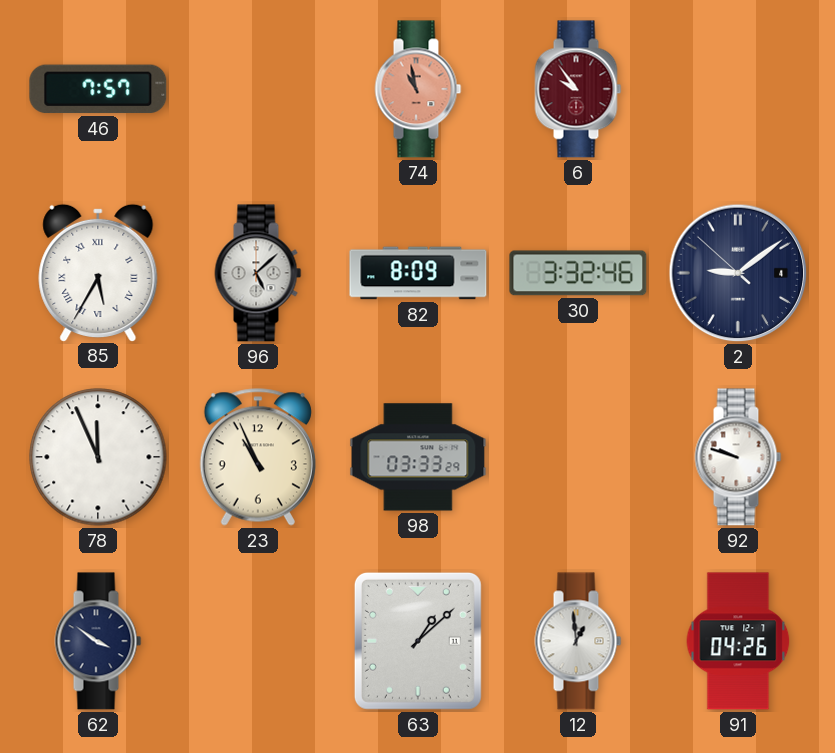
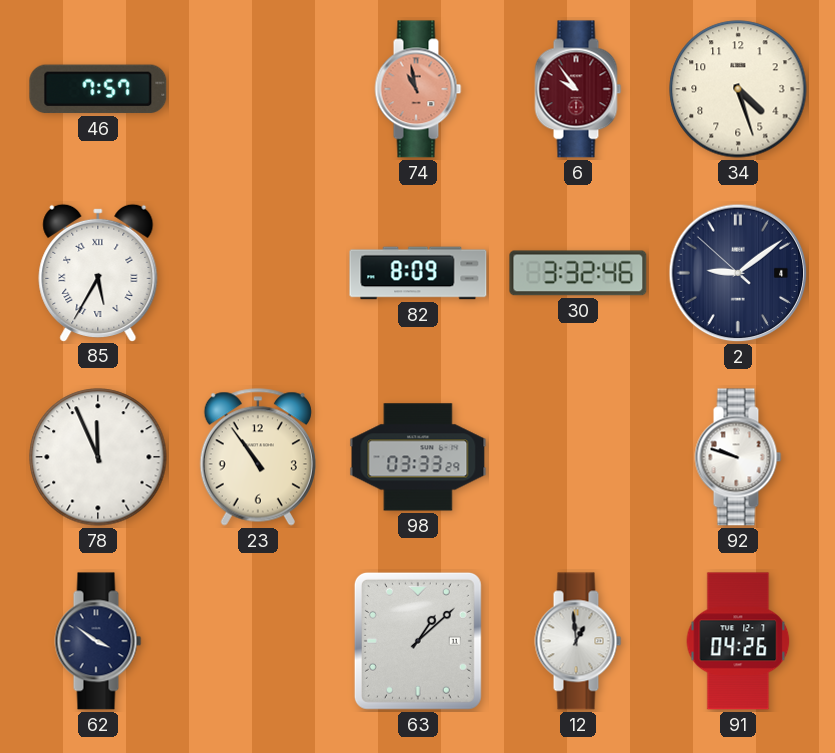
34: none -> 4:27
96: 5:08 -> none
23: 10:56 -> 10:54
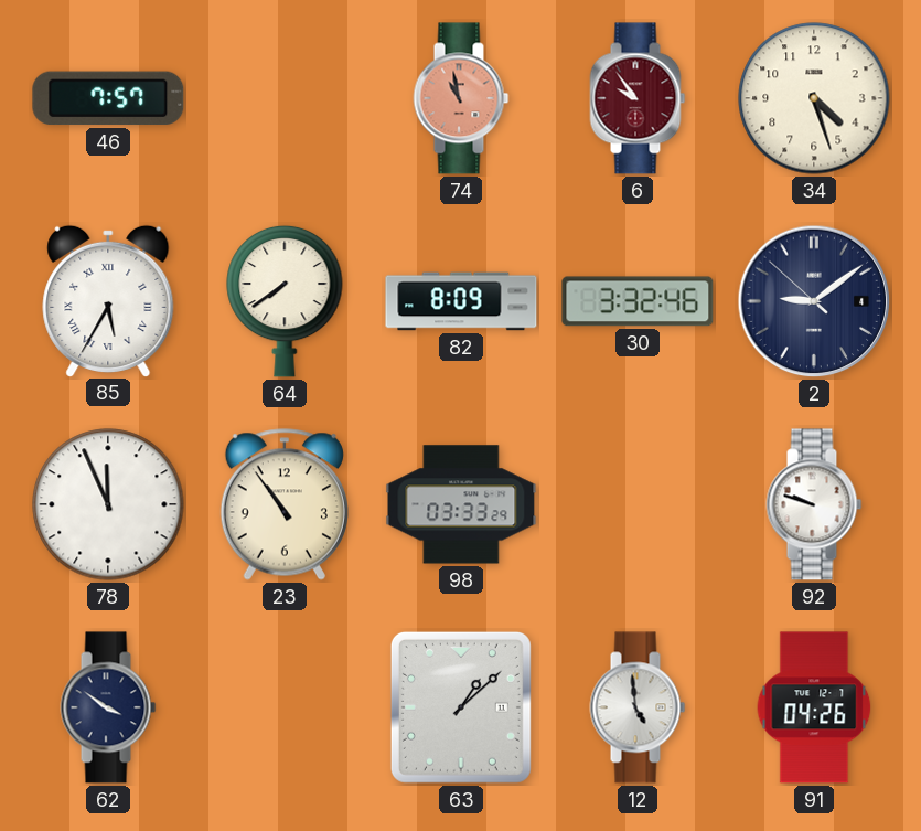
64: none -> 7:39
12: 12:59 -> 4:59
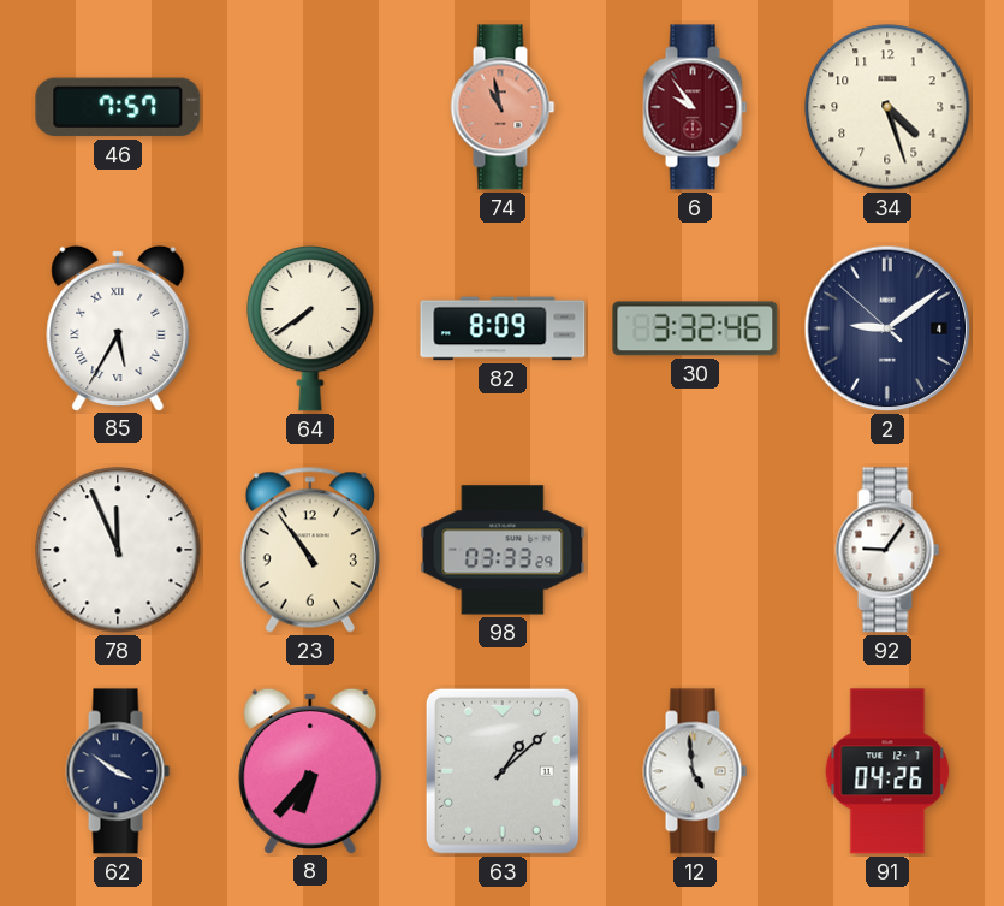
92: 9:48 -> 9:06
8: none -> 6:37
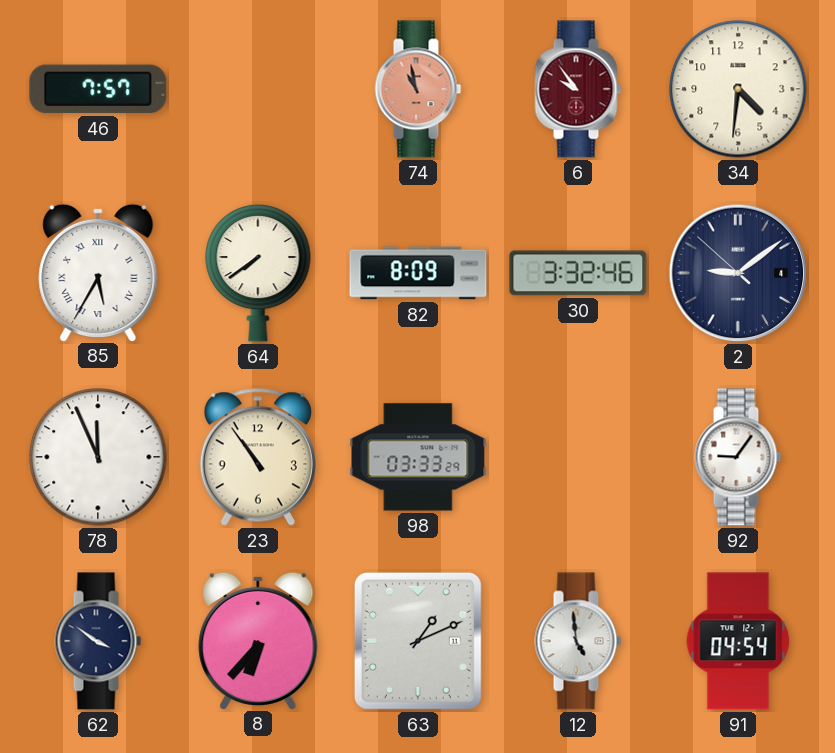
34: 4:27 -> 4:31
63: 1:08 -> 1:11
91: 04:26 -> 04:54
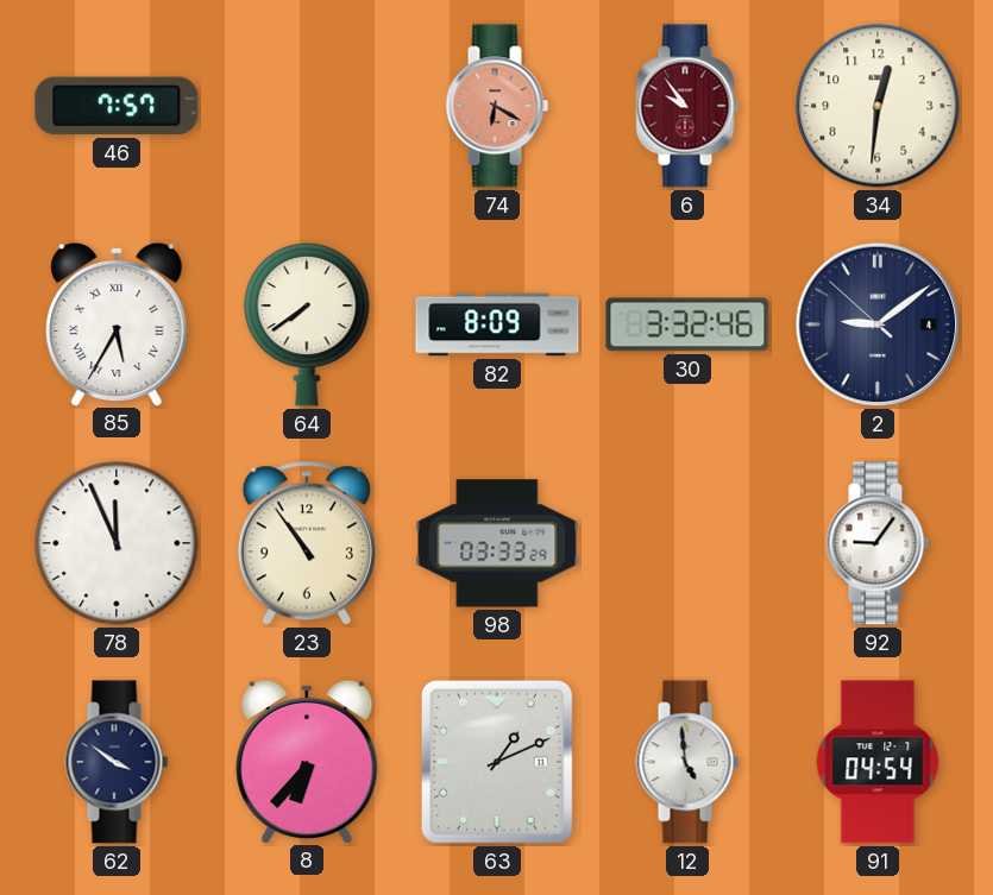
74: 10:58 -> 6:20
34: 4:31 -> 12:31
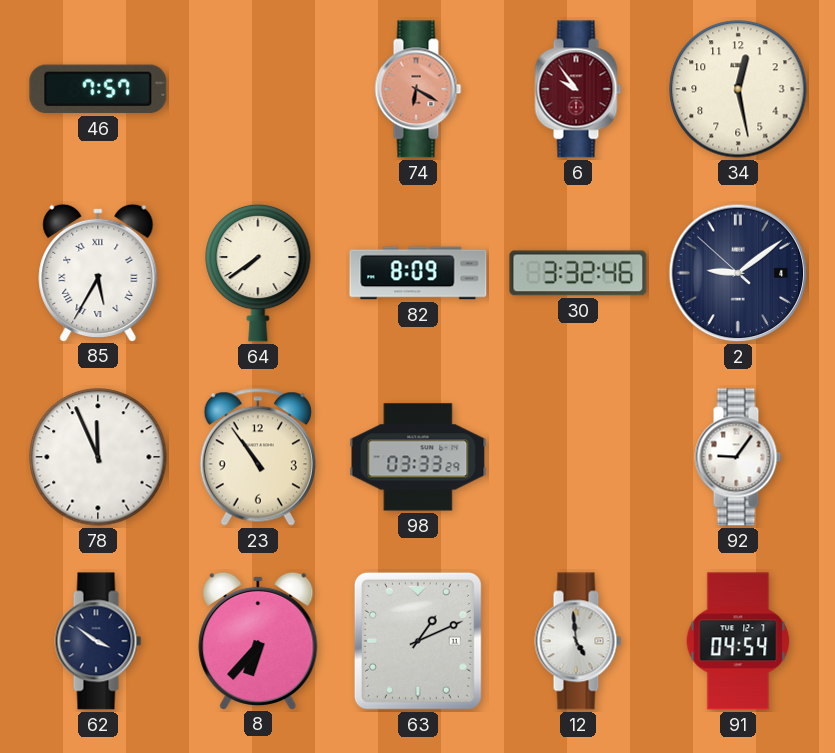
34: 12:31 -> 12:28
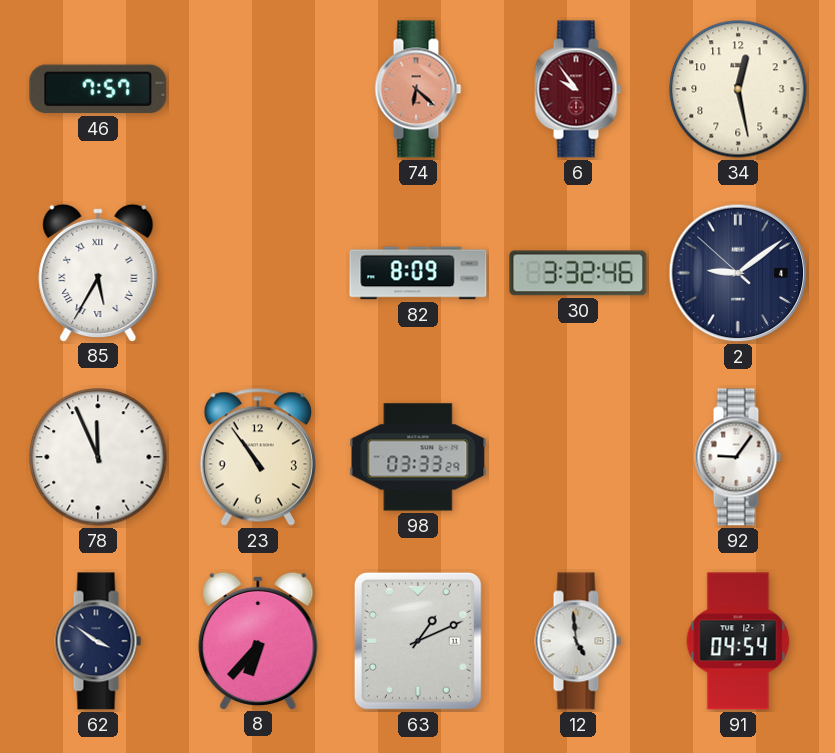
74: 6:20 -> 6:22
64: 7:39 -> none
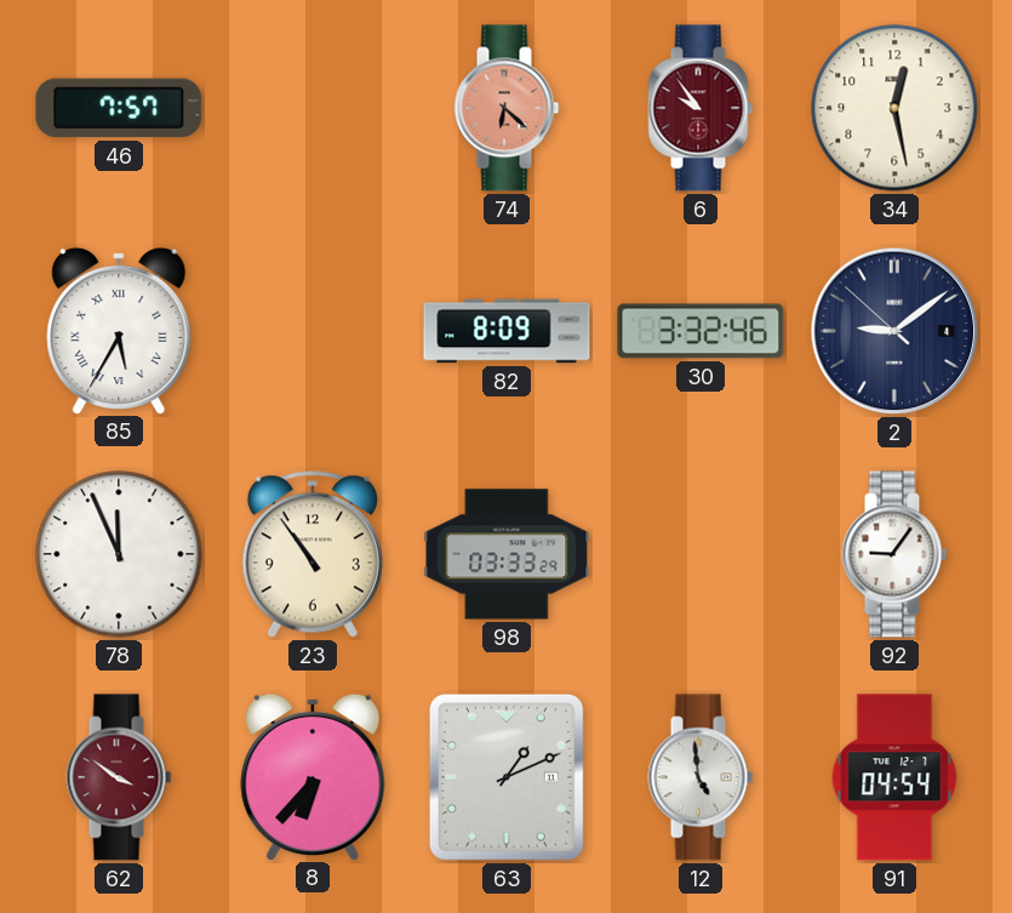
62 dial: navy -> burgundy
